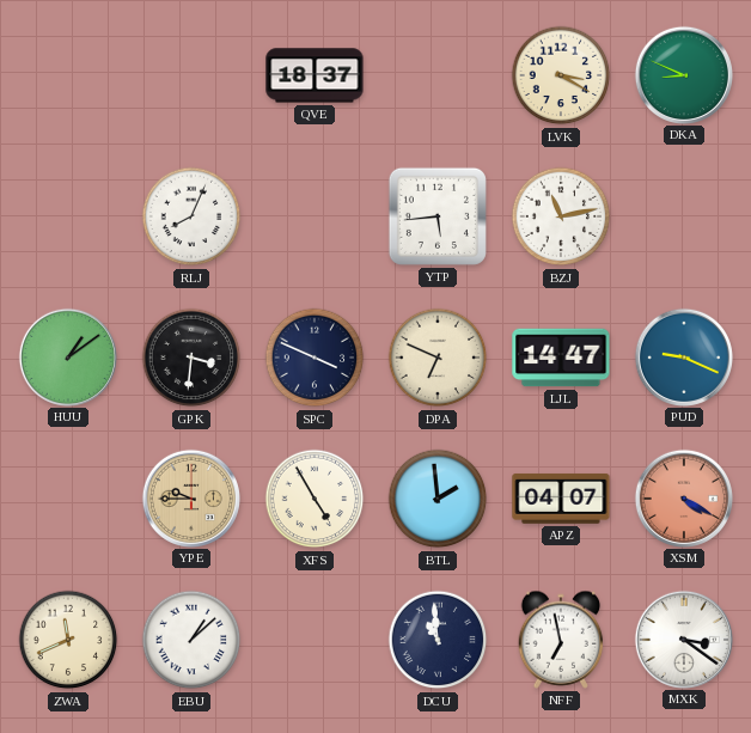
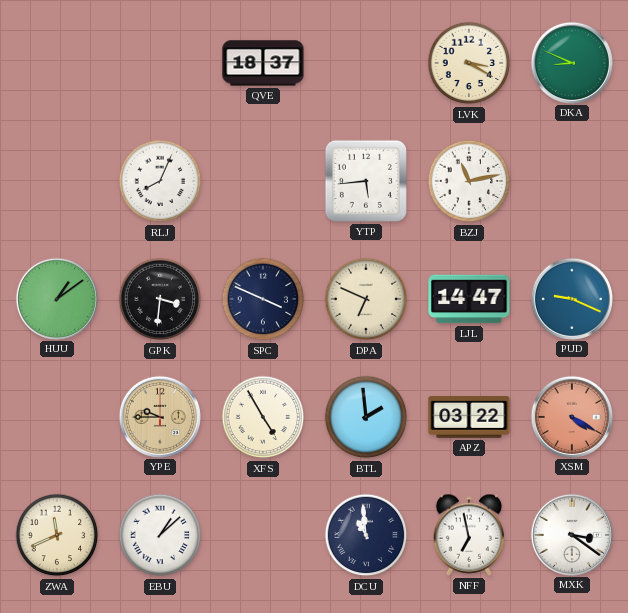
APZ: 04:07 -> 03:22
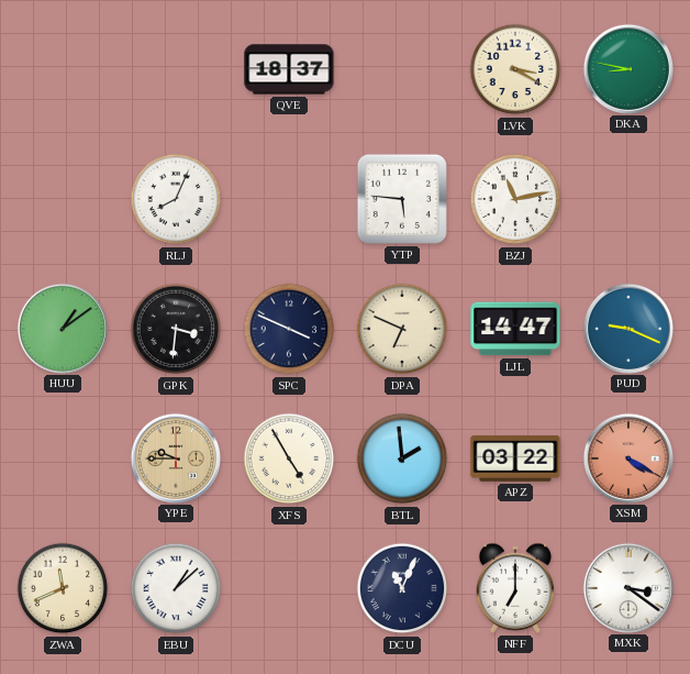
DKA: 8:49 -> 8:47
YTP: 5:44 -> 5:46
DCU: 10:59 -> 11:04
NFF: 6:58 -> 7:00
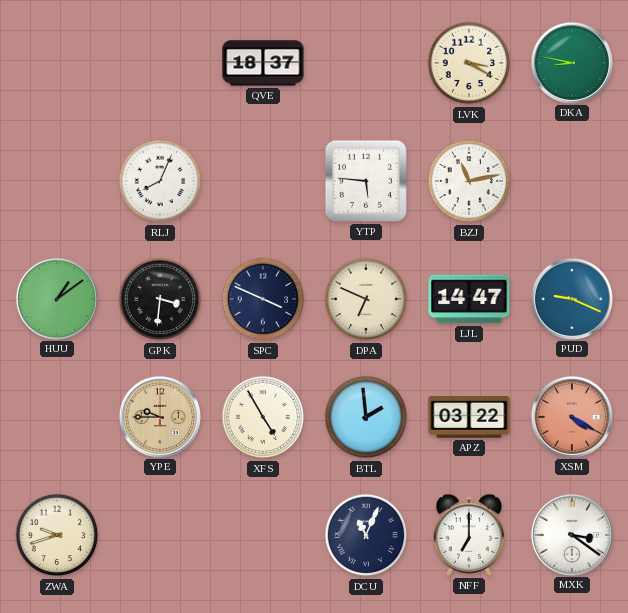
ZWA: 11:41 -> 9:42
EBU: 1:08 -> none
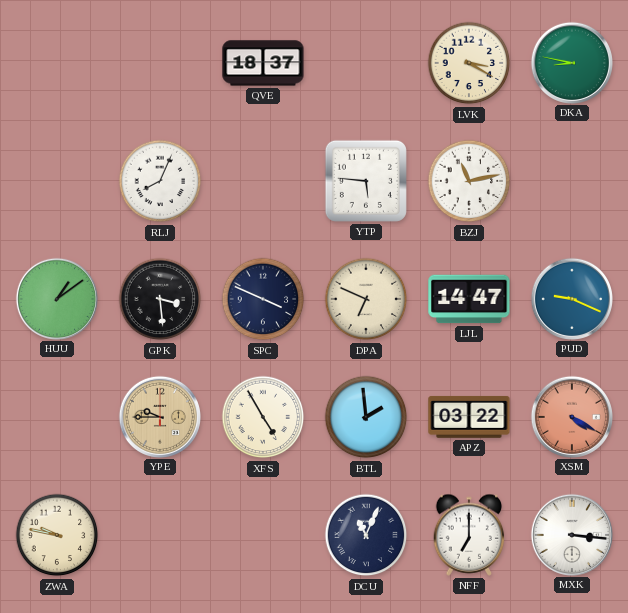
GPK: 3:31 -> 3:29
ZWA: 9:42 -> 9:47
MXK: 3:21 -> 3:16
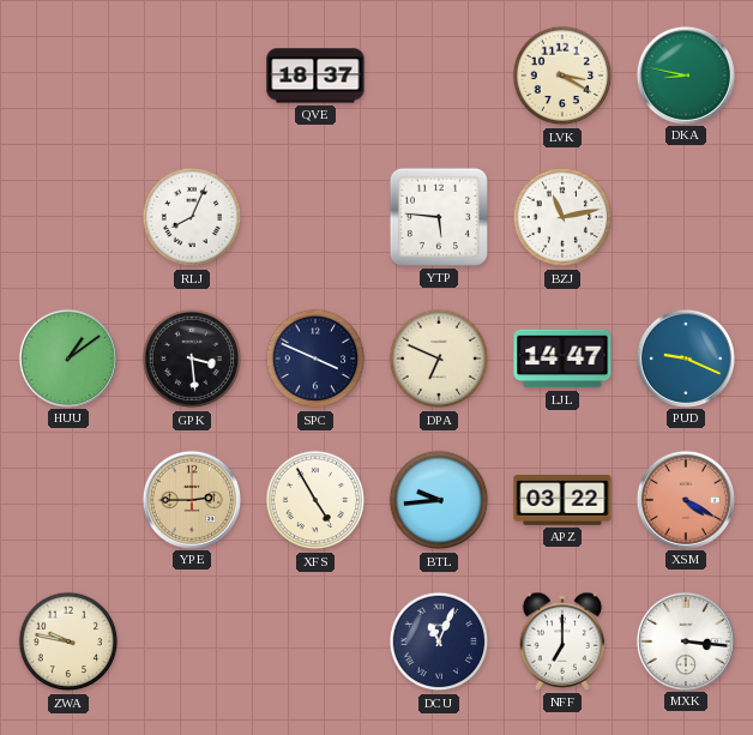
YPE: 9:45 -> 2:45
BTL: 1:59 -> 9:44
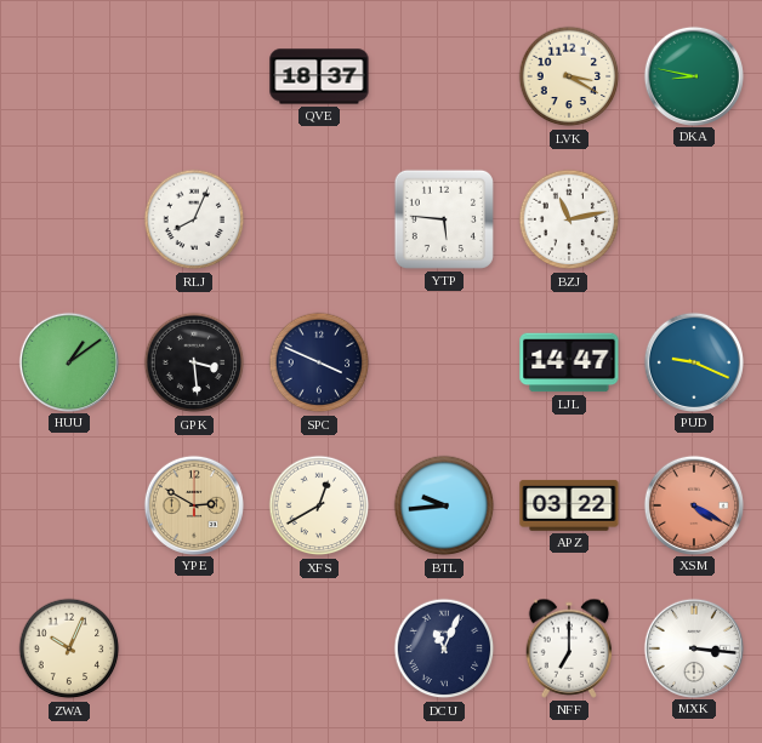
DPA: 6:49 -> none
YPE: 2:45 -> 2:50
XFS: 4:55 -> 12:40
ZWA: 9:47 -> 10:04
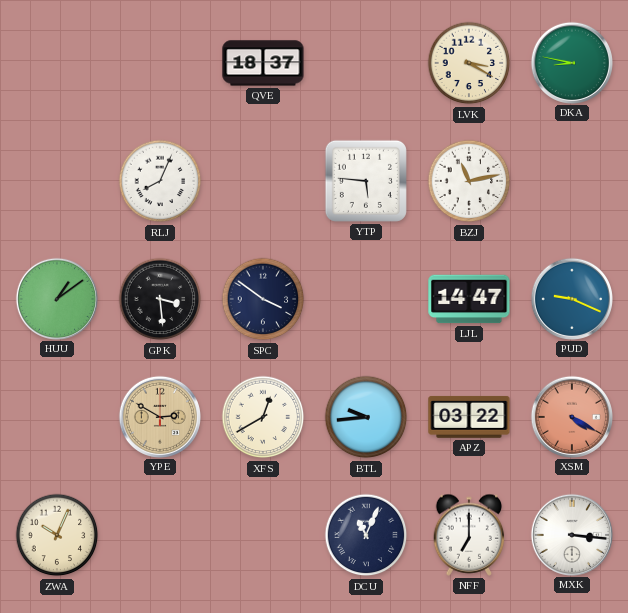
SPC: 3:49 -> 3:51
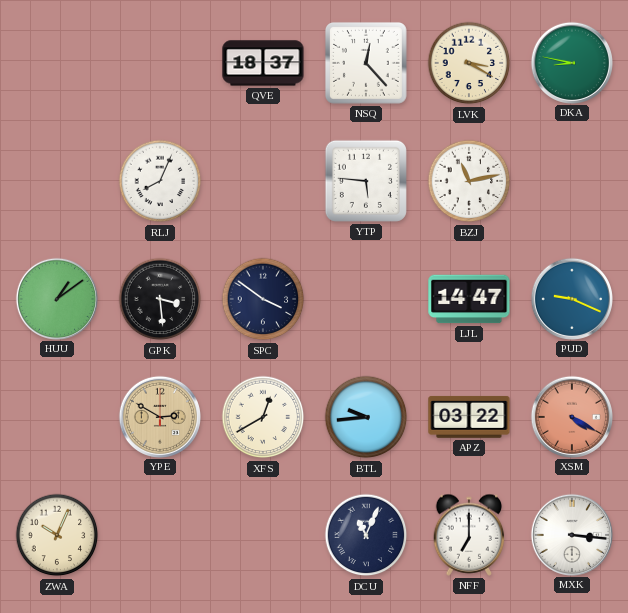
NSQ: none -> 12:23
